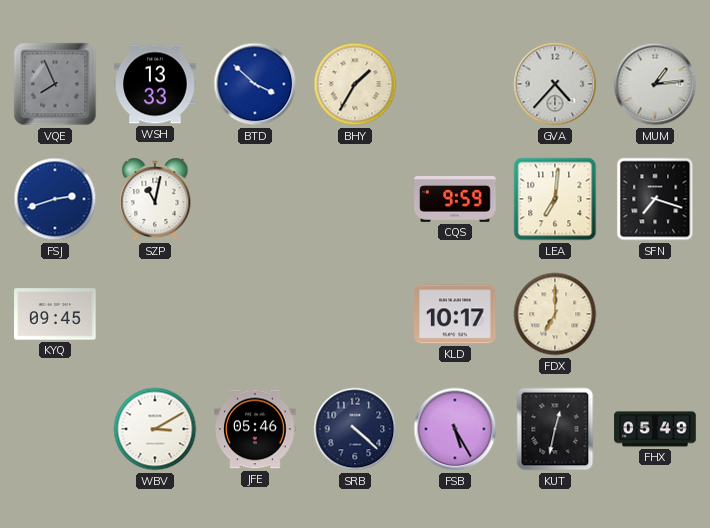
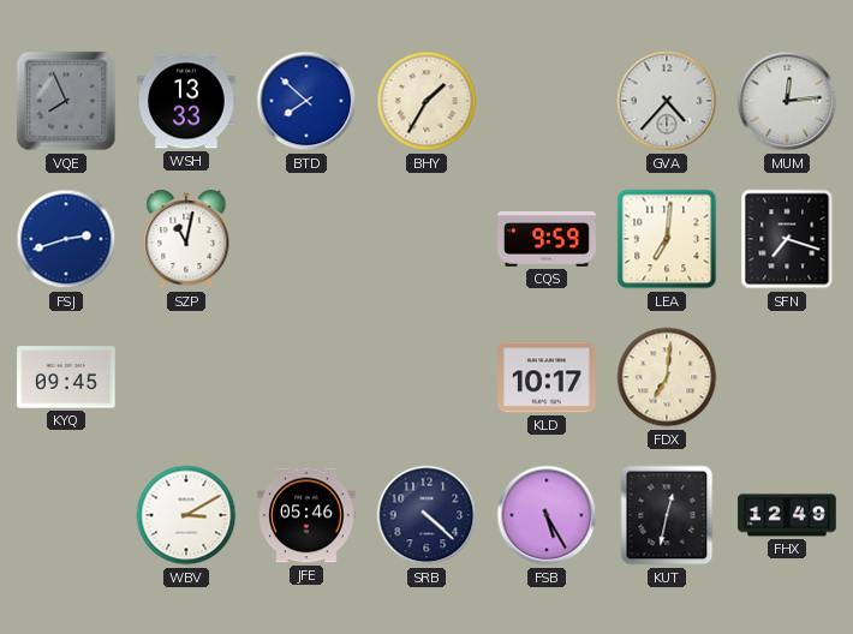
BTD: 3:52 -> 7:52
MUM: 1:14 -> 12:14
FDX: 7:00 -> 7:01
FHX: 05:49 -> 12:49
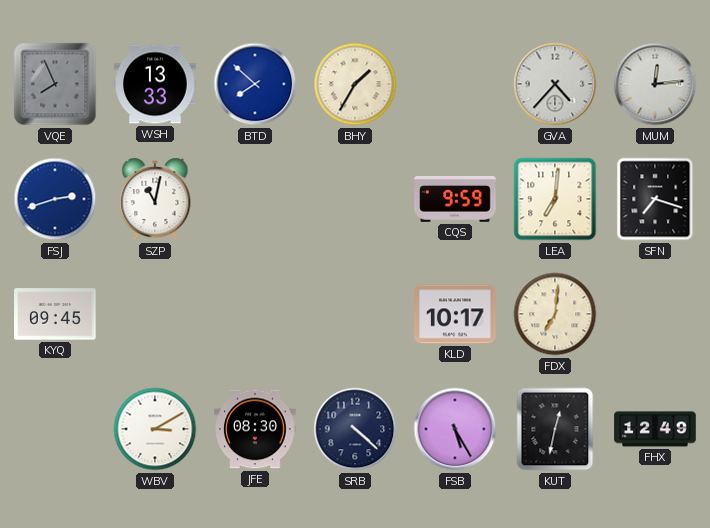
JFE: 05:46 -> 08:30
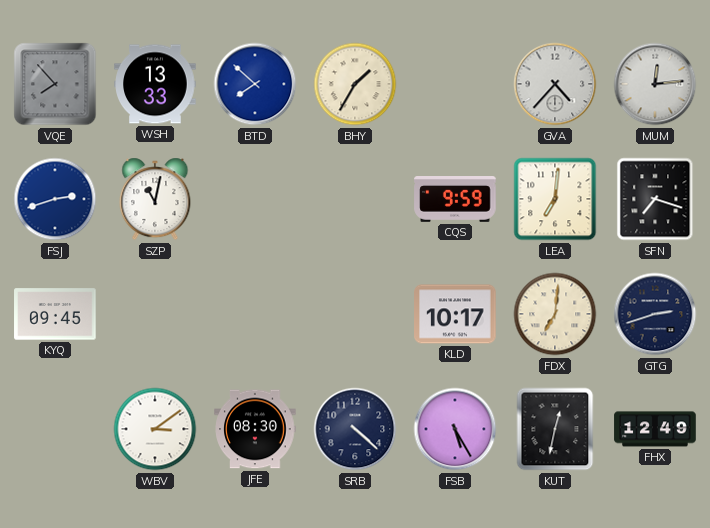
VQE: 7:56 -> 7:53
GTG: none -> 2:42
WBV: 3:10 -> 3:09
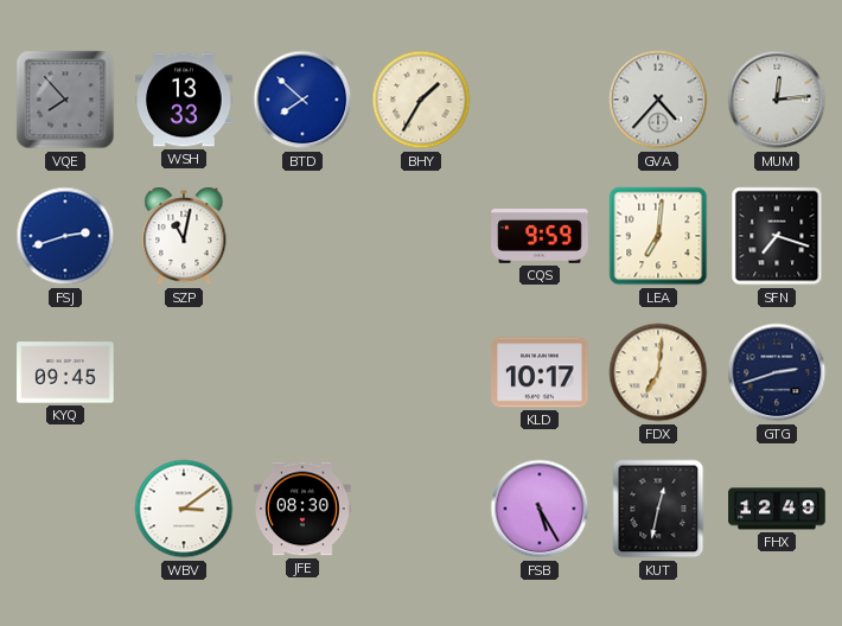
SRB: 4:22 -> none
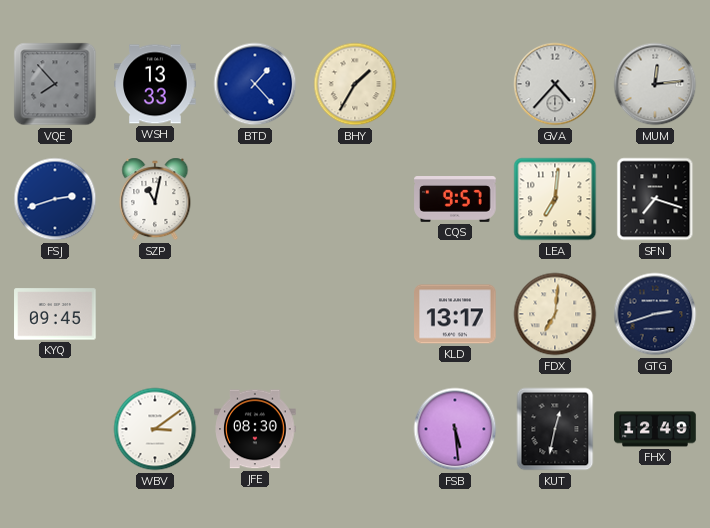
BTD: 7:52 -> 1:23
CQS: 9:59 -> 9:57
KLD: 10:17 -> 13:17
FSB: 5:25 -> 5:29
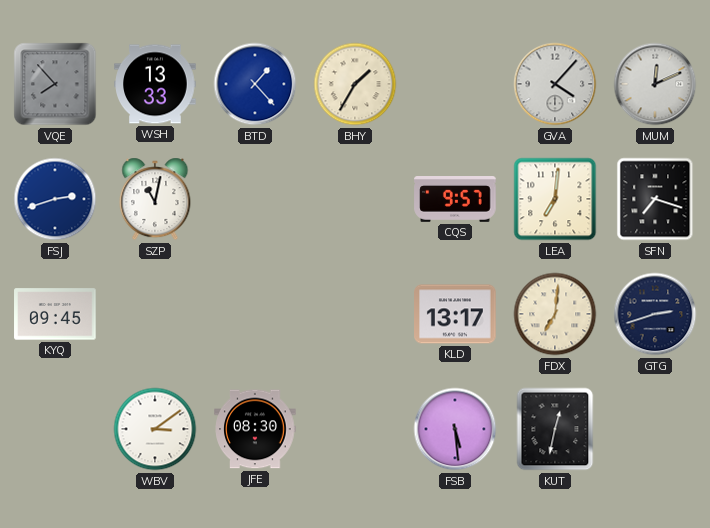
GVA: 4:37 -> 4:07
MUM: 12:14 -> 12:11
FHX: 12:49 -> none
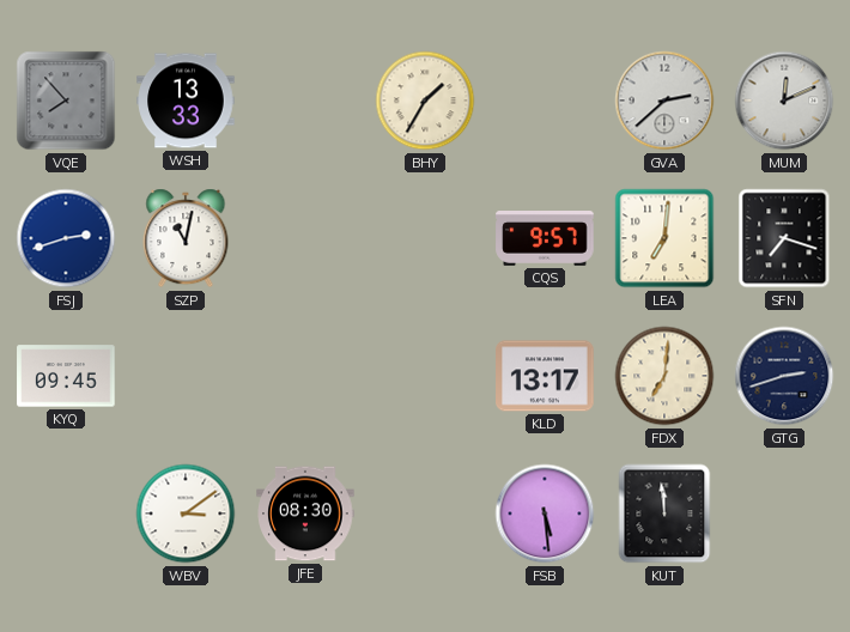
BTD: 1:23 -> none
GVA: 4:07 -> 2:38
KUT: 12:32 -> 11:59
